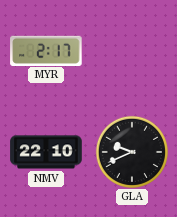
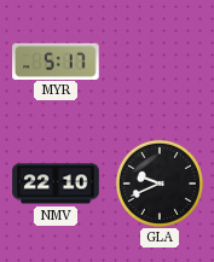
MYR: 2:17 -> 5:17
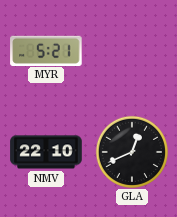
MYR: 5:17 -> 5:21
GLA: 9:41 -> 12:41
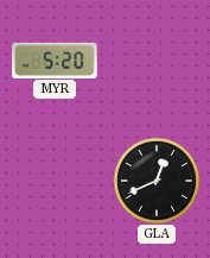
MYR: 5:21 -> 5:20
NMV: 22:10 -> none
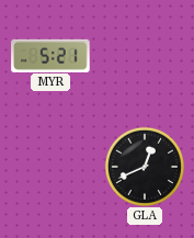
MYR: 5:20 -> 5:21
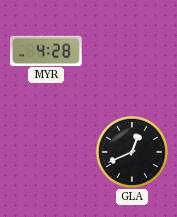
MYR: 5:21 -> 4:28
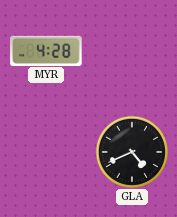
GLA: 12:41 -> 4:41
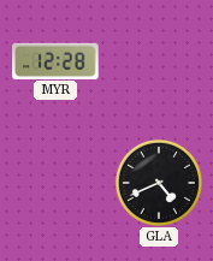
MYR: 4:28 -> 12:28
